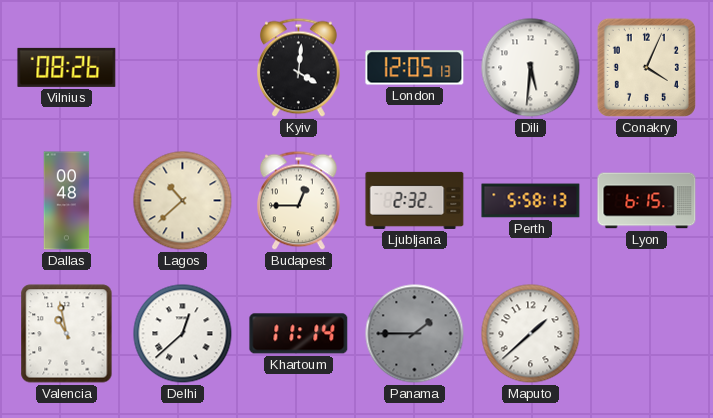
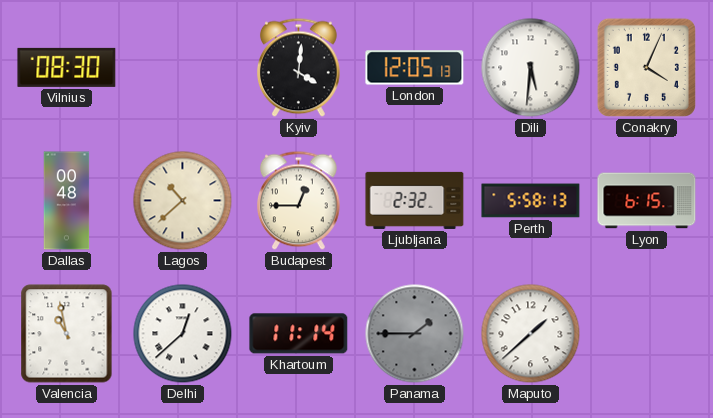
Vilnius: 08:26 -> 08:30
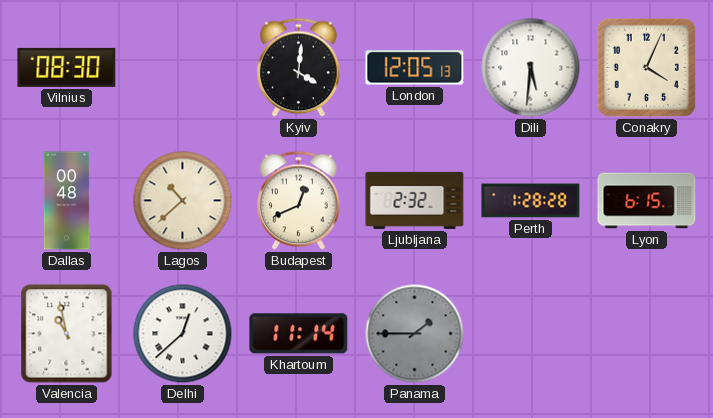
Budapest: 12:45 -> 12:41
Perth: 5:58 -> 1:28
Maputo: 1:38 -> none
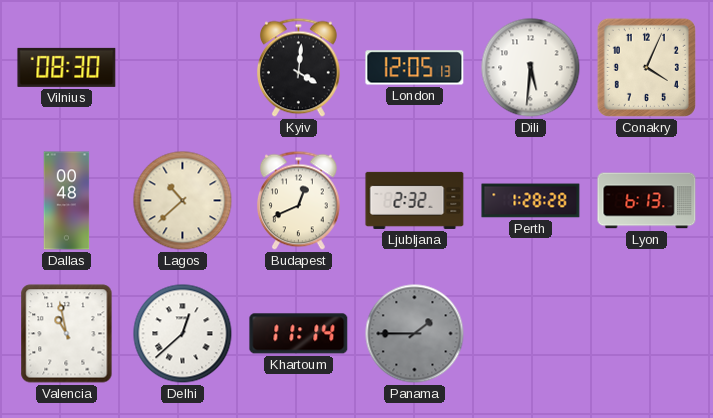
Lyon: 6:15 -> 6:13
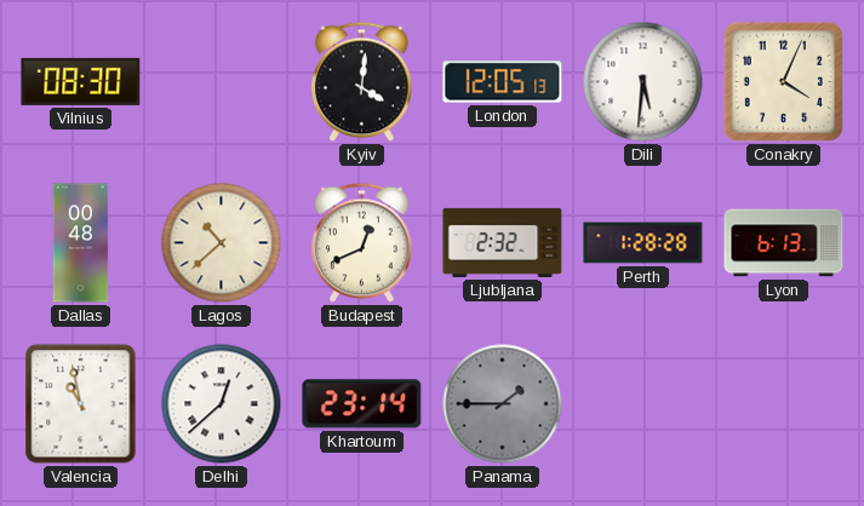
Khartoum: 11:14 -> 23:14
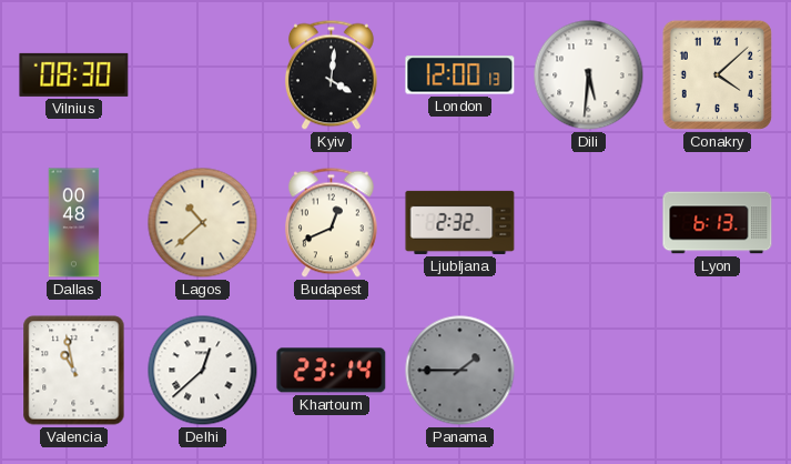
London: 12:05 -> 12:00
Conakry: 4:04 -> 4:08
Perth: 1:28 -> none
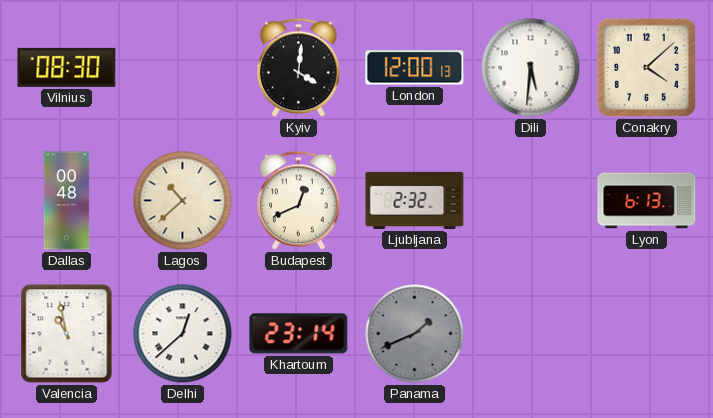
Panama: 1:45 -> 1:41
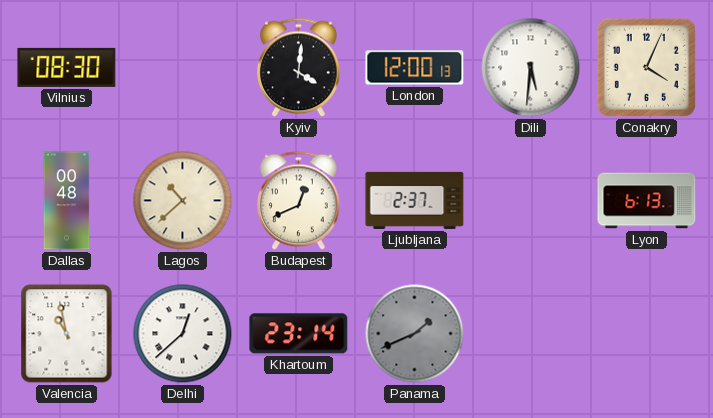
Conakry: 4:08 -> 4:04
Ljubljana: 2:32 -> 2:37
